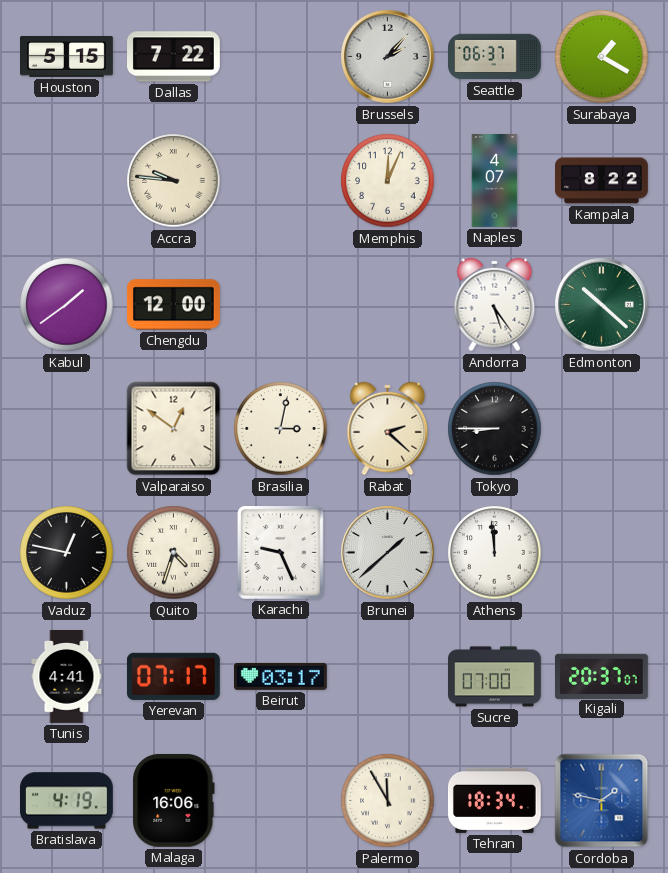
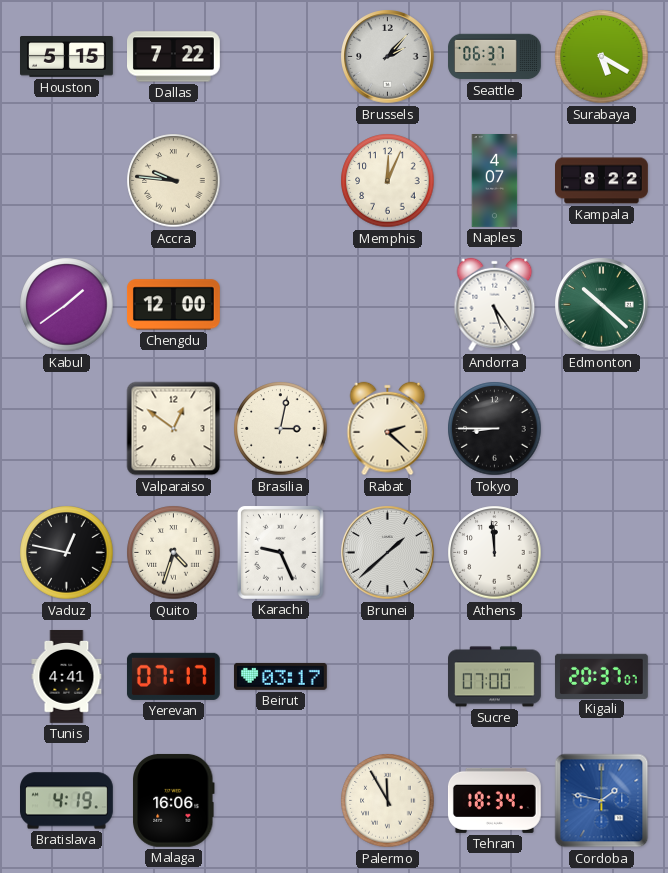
Surabaya: 1:20 -> 5:20
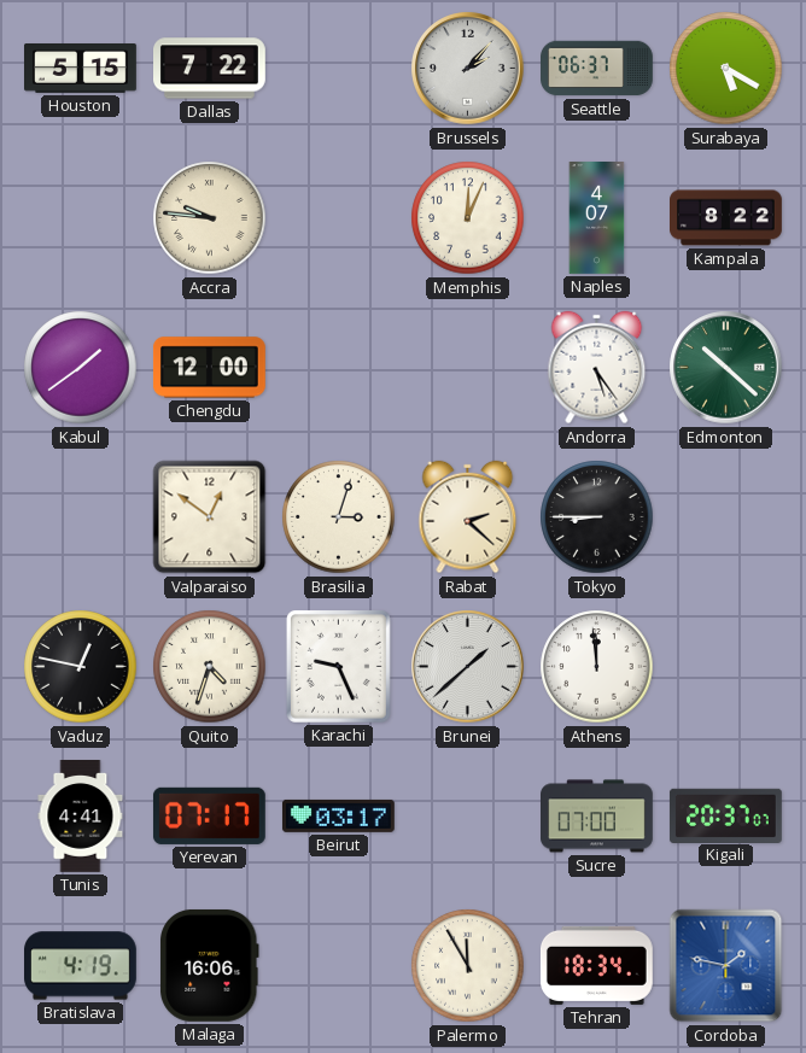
Brasilia: 3:02 -> 3:03
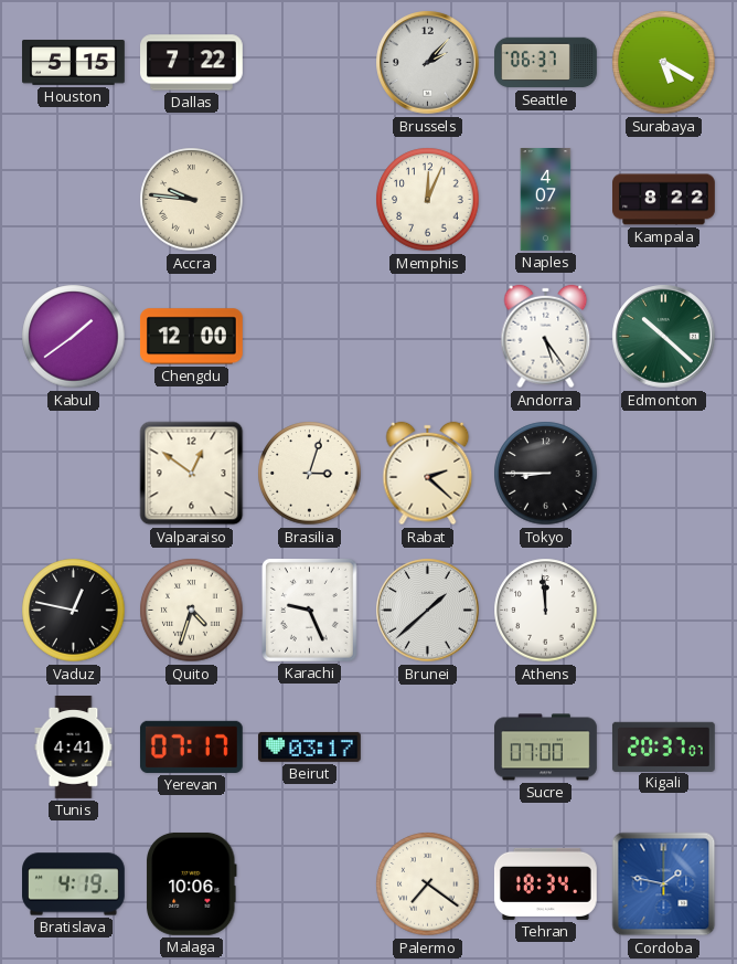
Malaga: 16:06 -> 10:06
Palermo: 11:55 -> 7:21
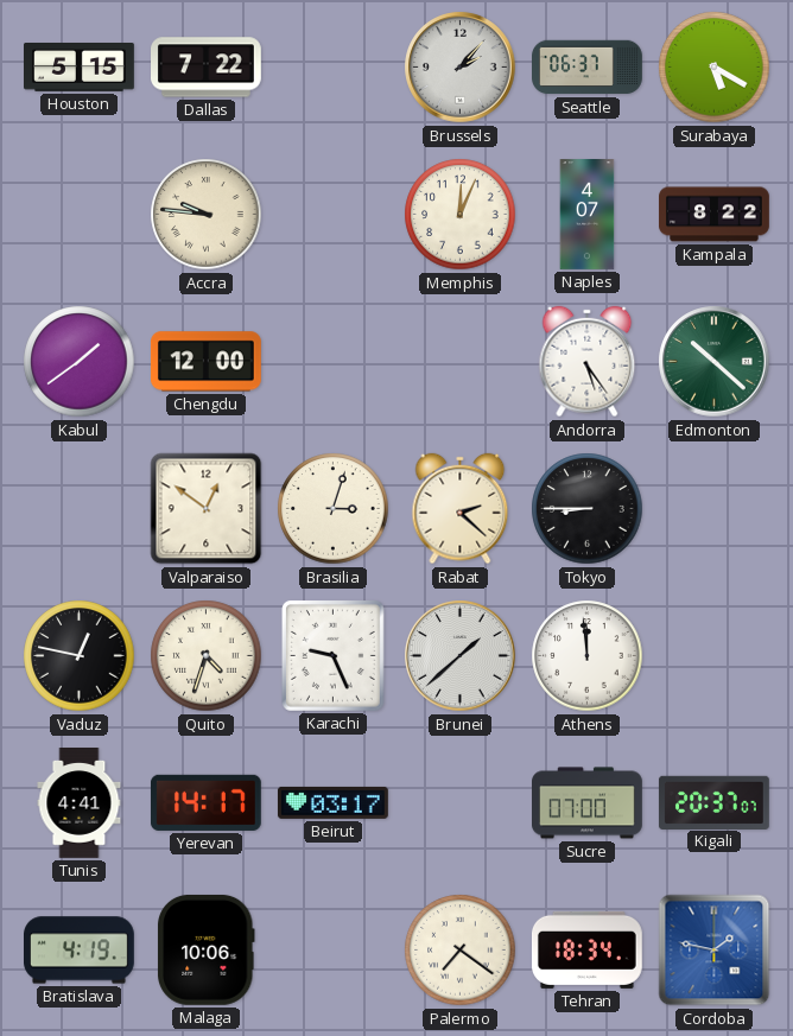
Yerevan: 07:17 -> 14:17
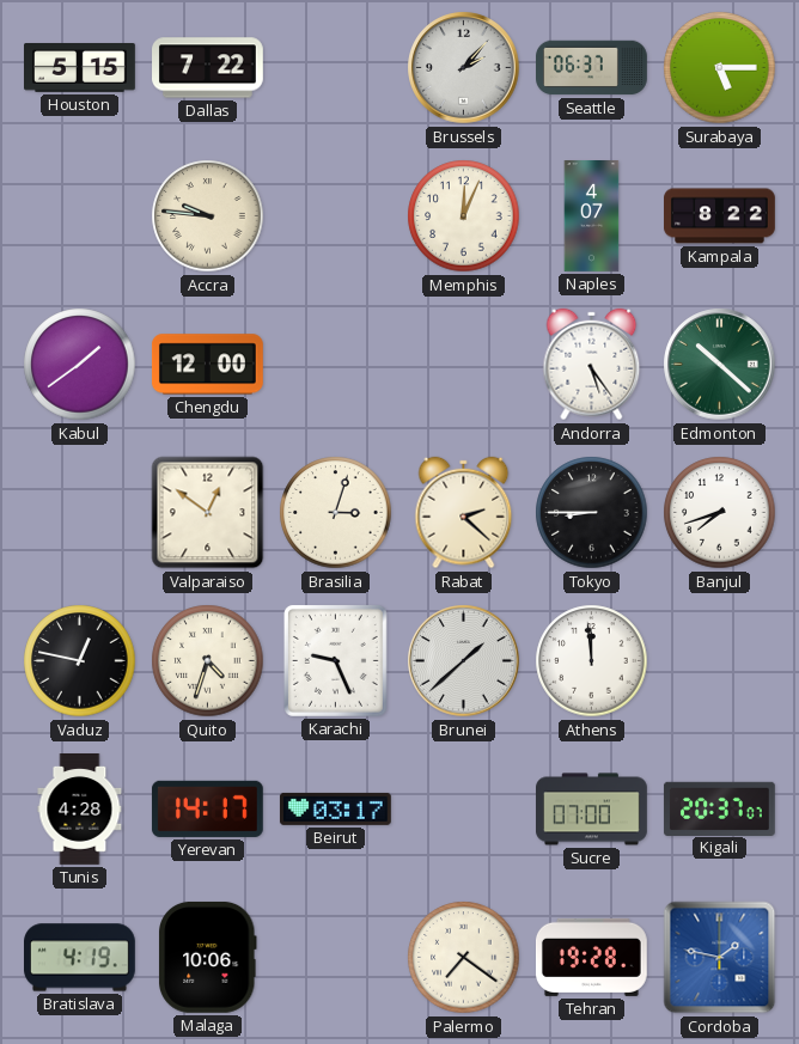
Surabaya: 5:20 -> 5:15
Banjul: none -> 7:42
Tunis: 4:41 -> 4:28
Tehran: 18:34 -> 19:28
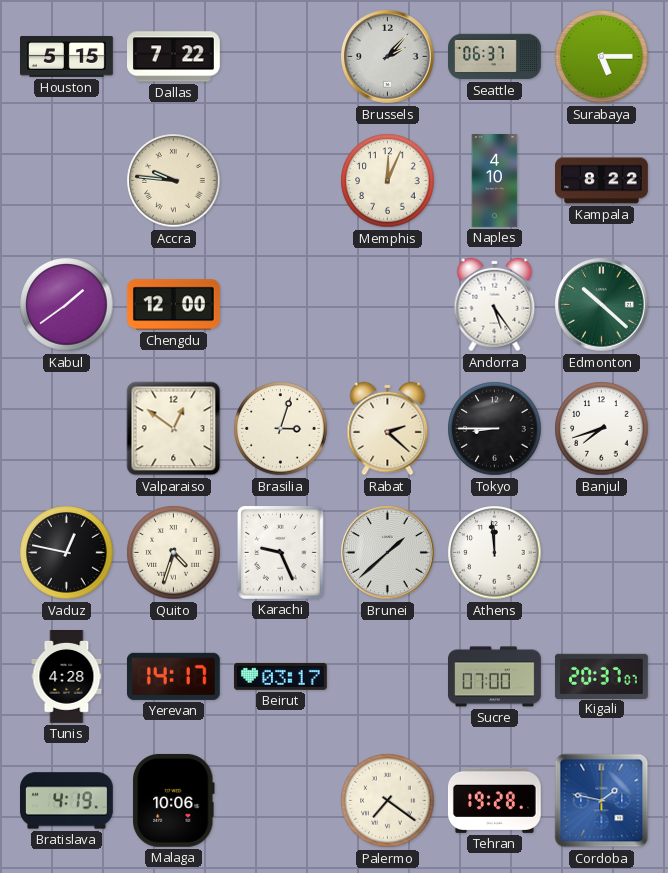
Naples: 4:07 -> 4:10
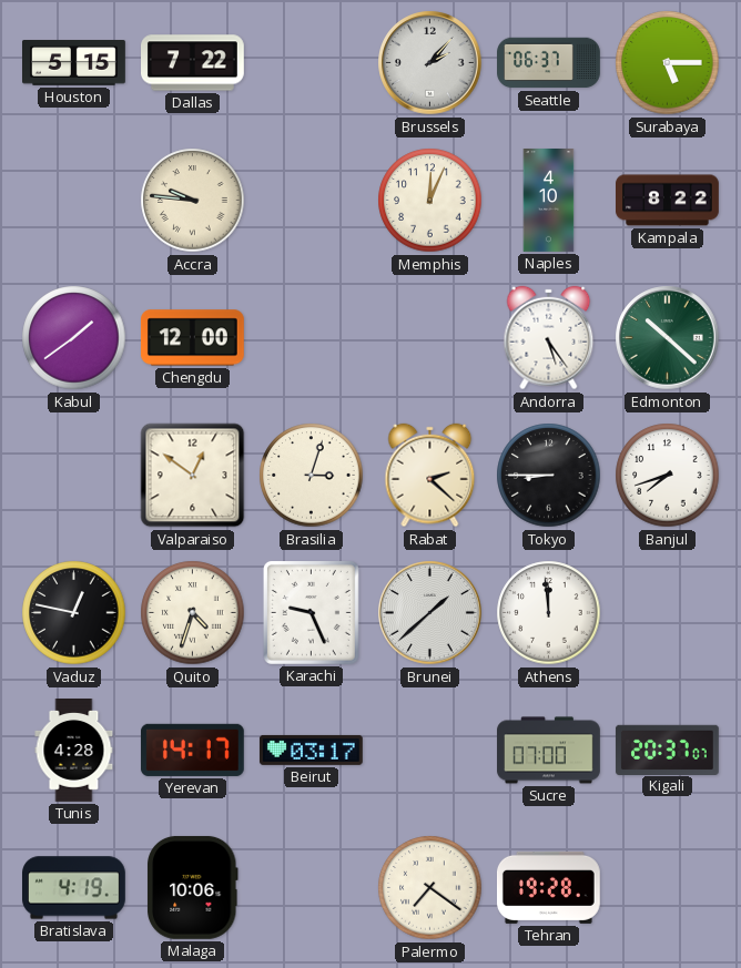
Cordoba: 1:47 -> none
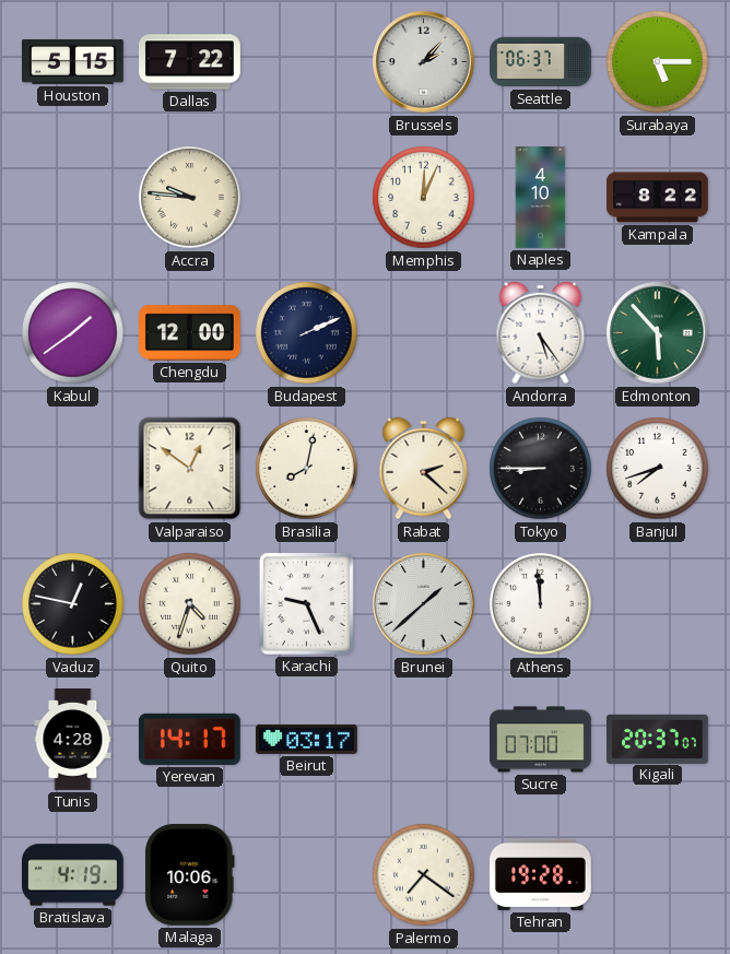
Budapest: none -> 2:11
Edmonton: 10:22 -> 5:53
Brasilia: 3:03 -> 8:02
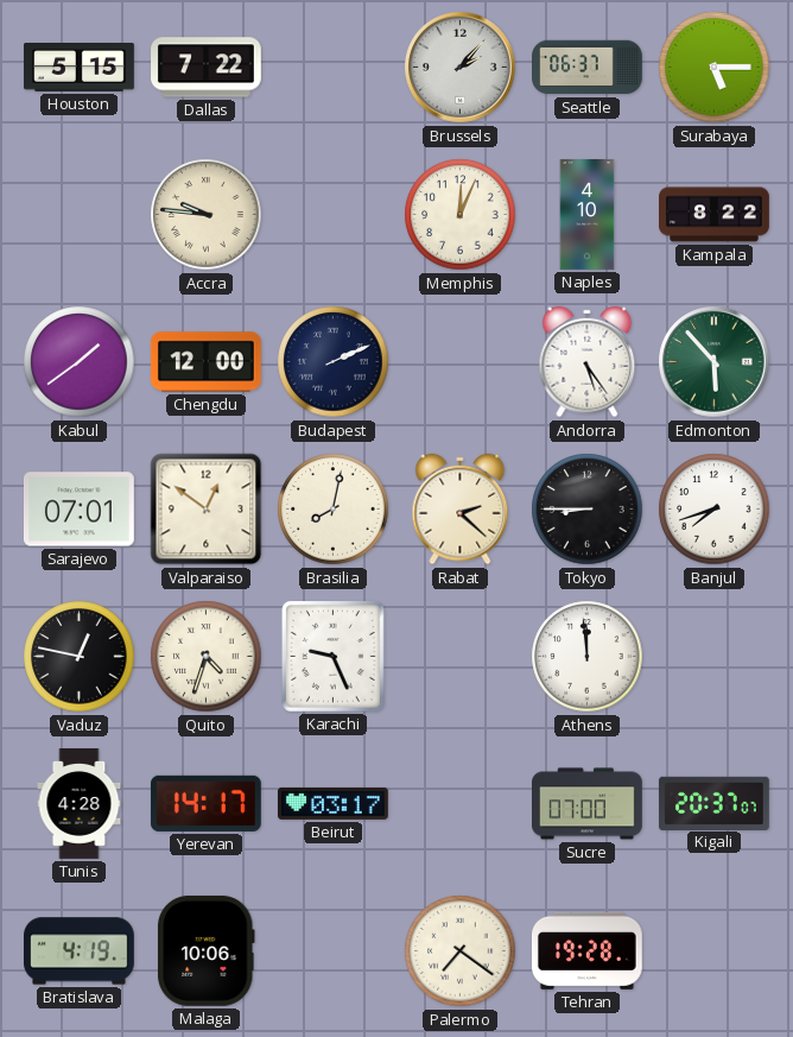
Sarajevo: none -> 07:01
Brunei: 1:38 -> none
